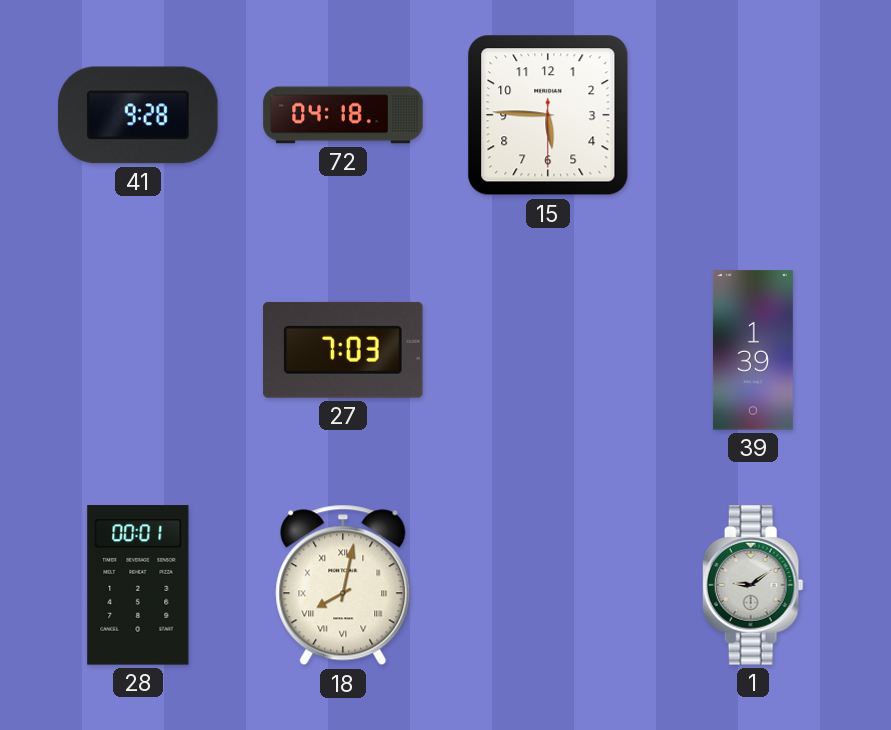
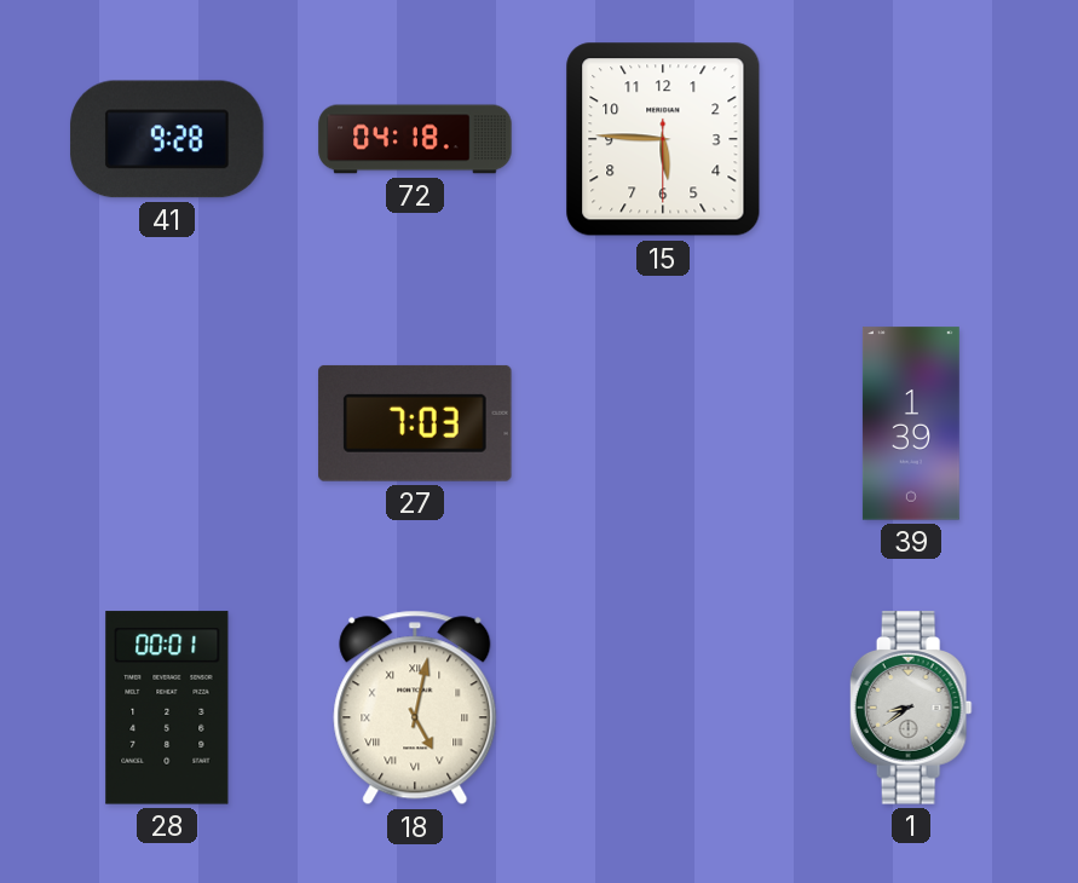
18: 8:02 -> 5:02
1: 9:09 -> 8:39
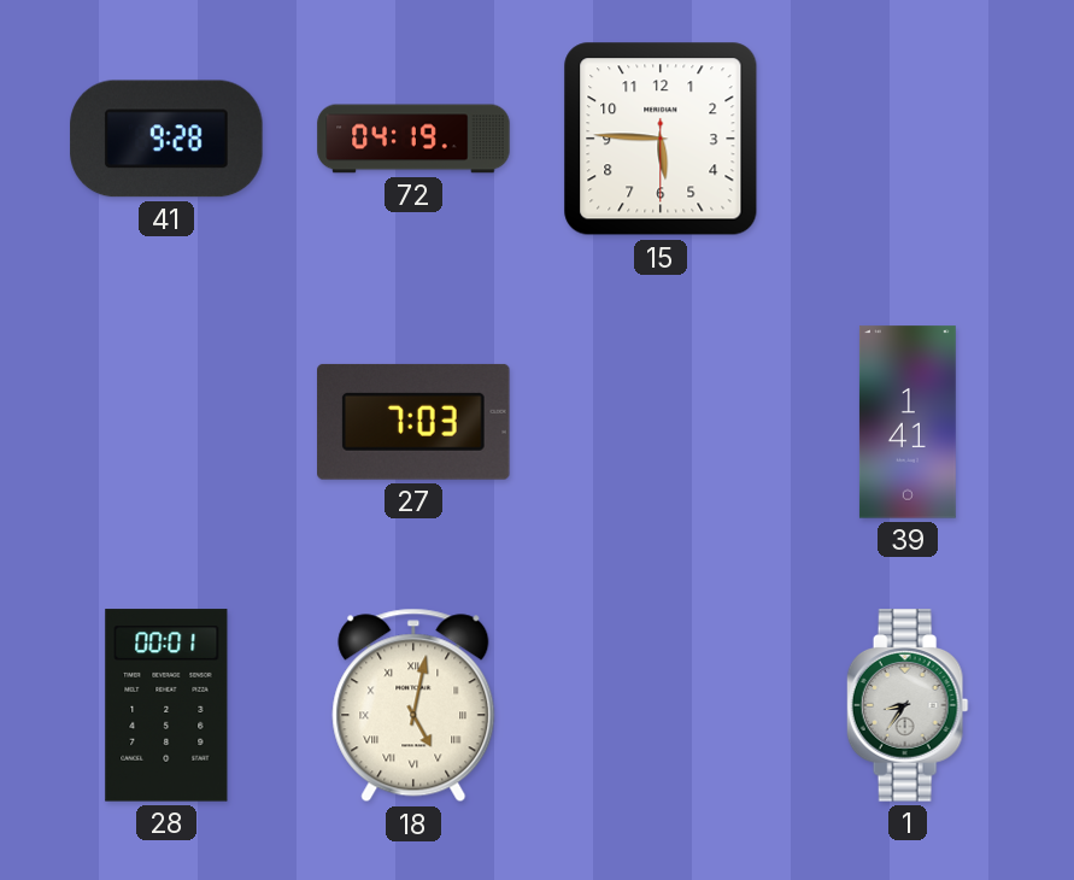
72: 04:18 -> 04:19
39: 1:39 -> 1:41
1: 8:39 -> 8:36
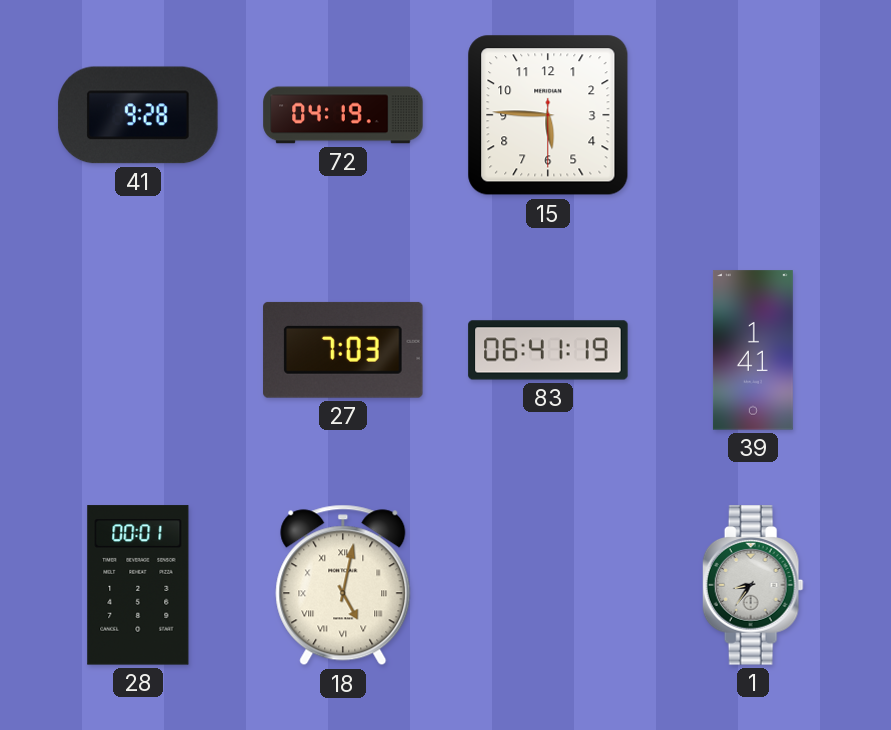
83: none -> 06:41
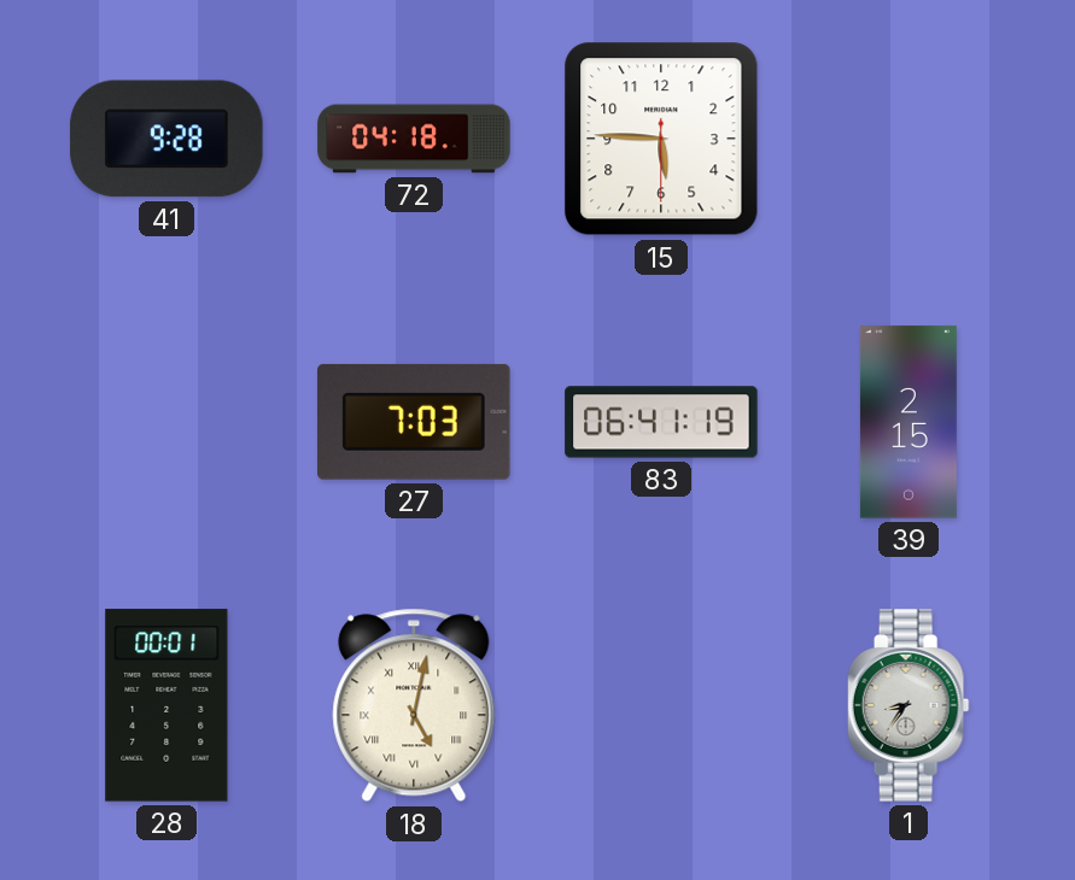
72: 04:19 -> 04:18
39: 1:41 -> 2:15
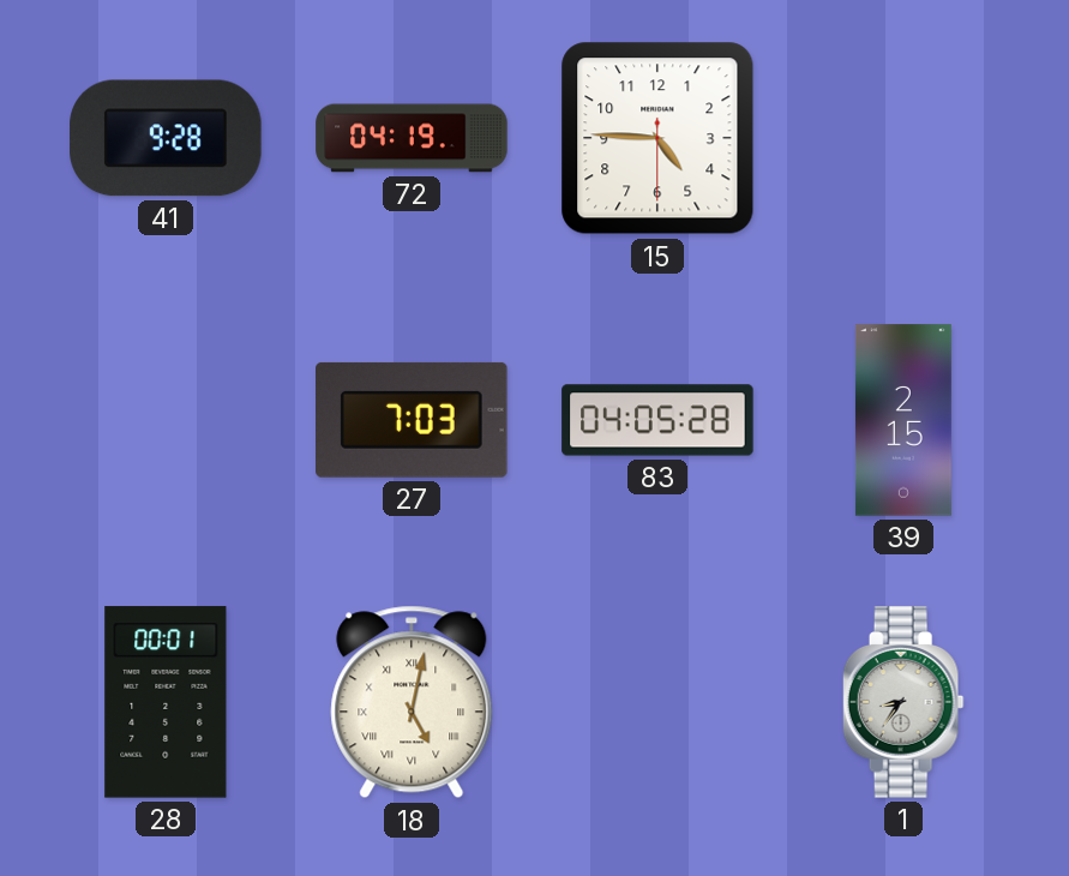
72: 04:18 -> 04:19
15: 5:45 -> 4:45
83: 06:41 -> 04:05
